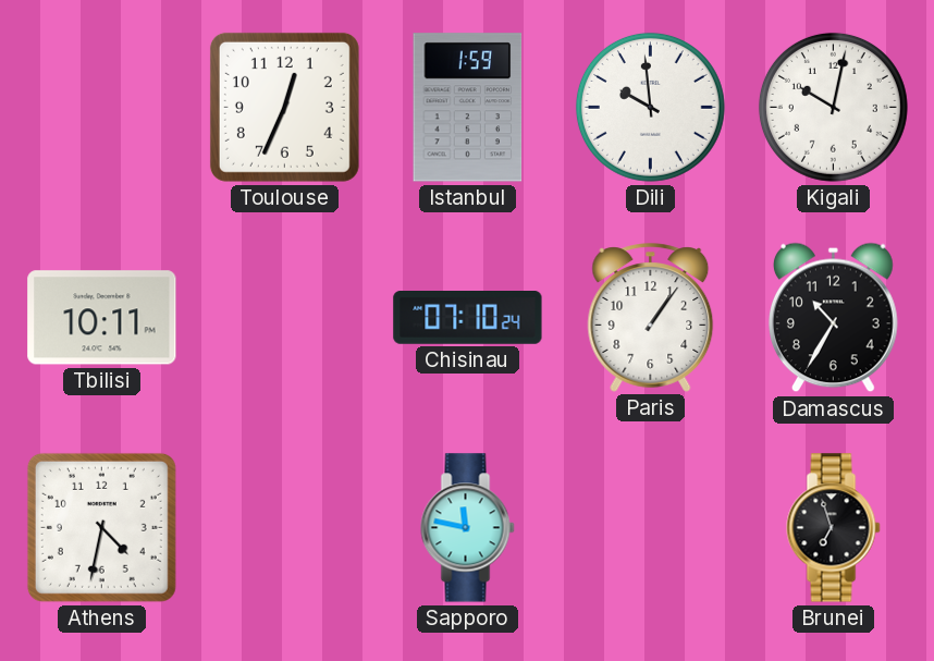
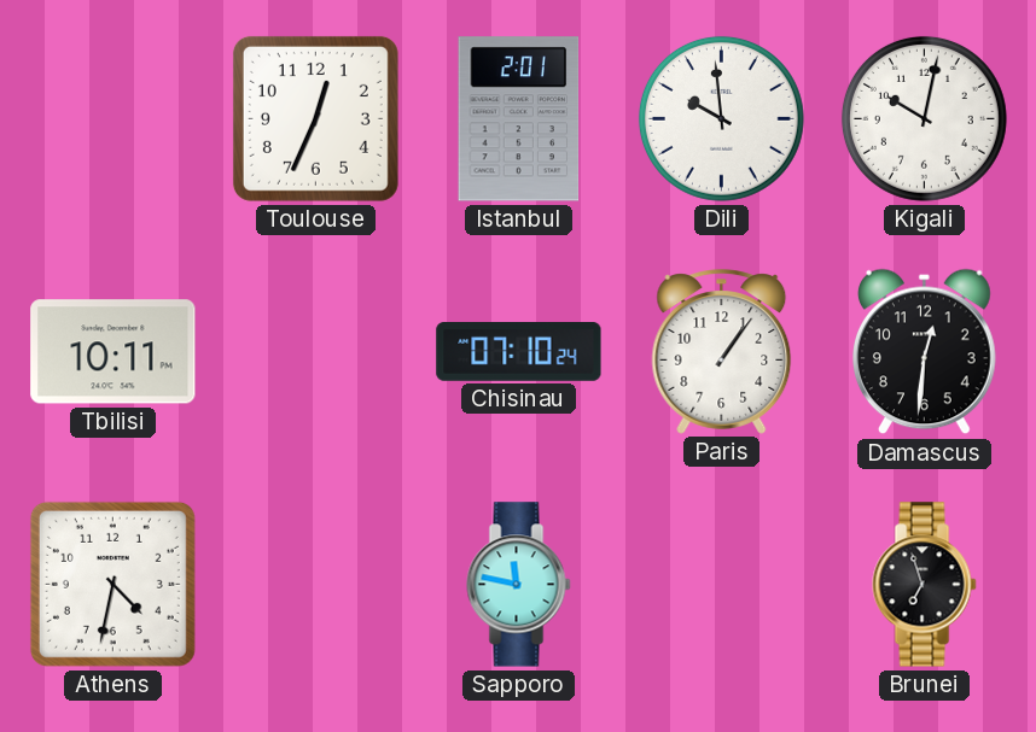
Istanbul: 1:59 -> 2:01
Damascus: 10:35 -> 12:31
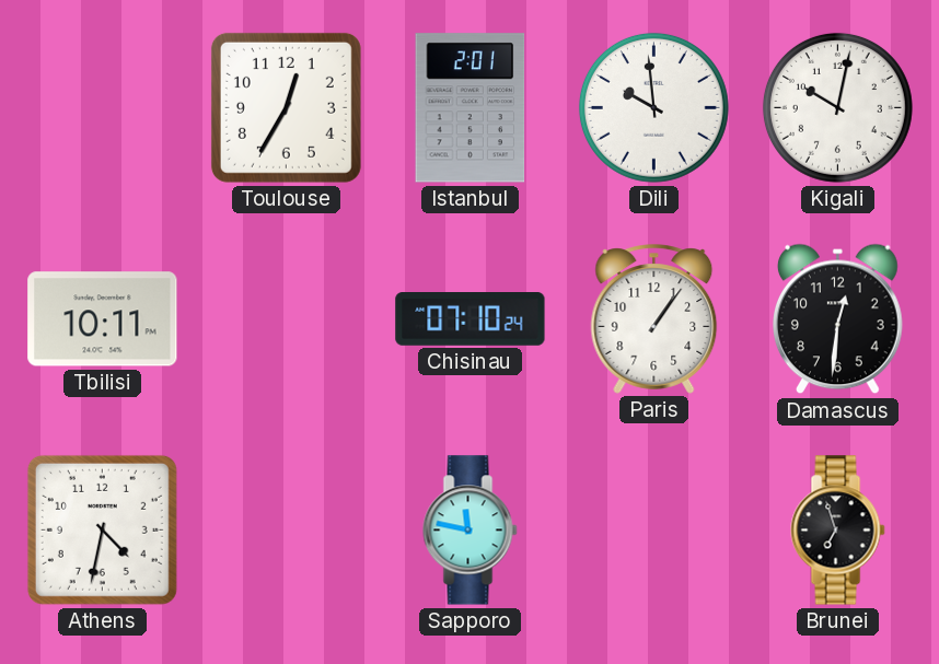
Toulouse: 12:34 -> 12:35
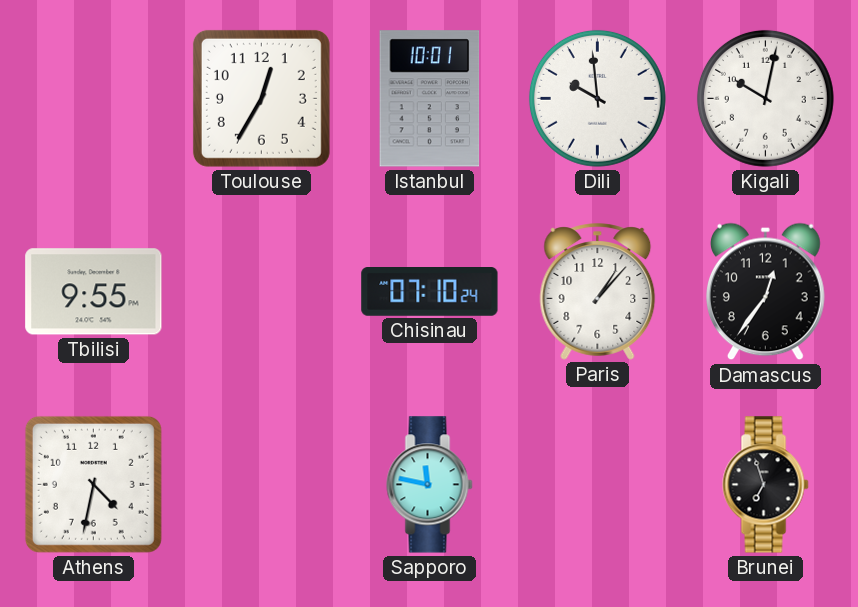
Istanbul: 2:01 -> 10:01
Tbilisi: 10:11 -> 9:55
Paris: 1:06 -> 1:07
Damascus: 12:31 -> 12:36
